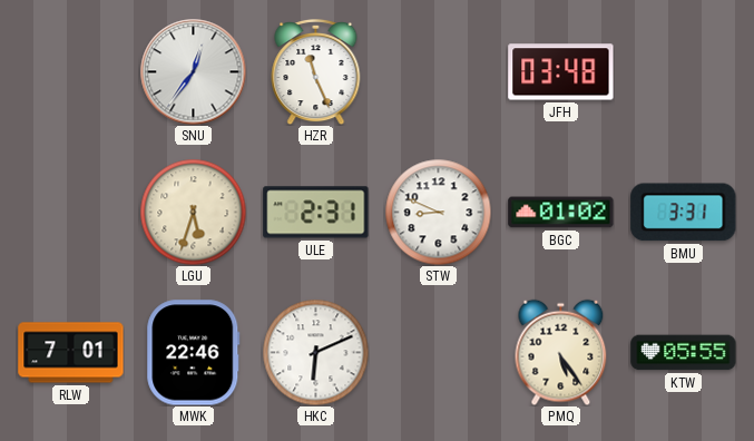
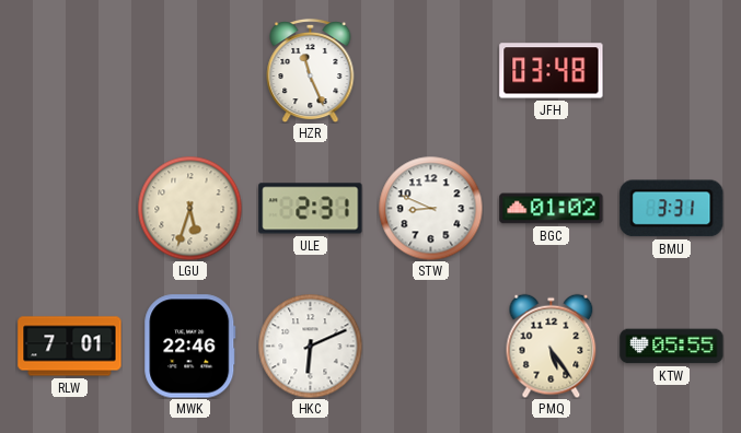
SNU: 12:36 -> none
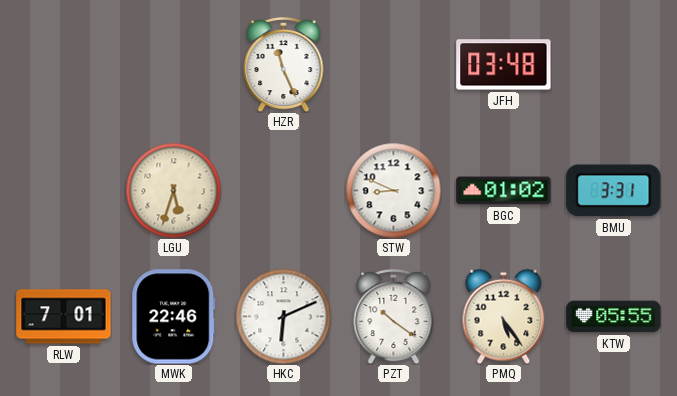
ULE: 2:31 -> none
PZT: none -> 10:21
